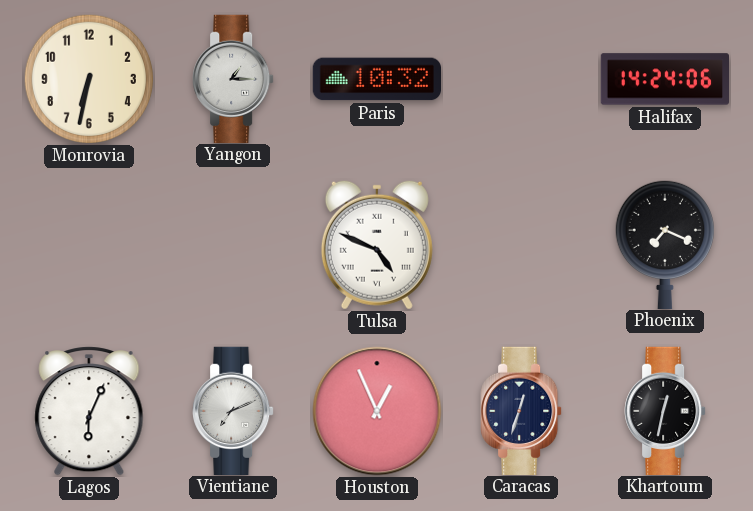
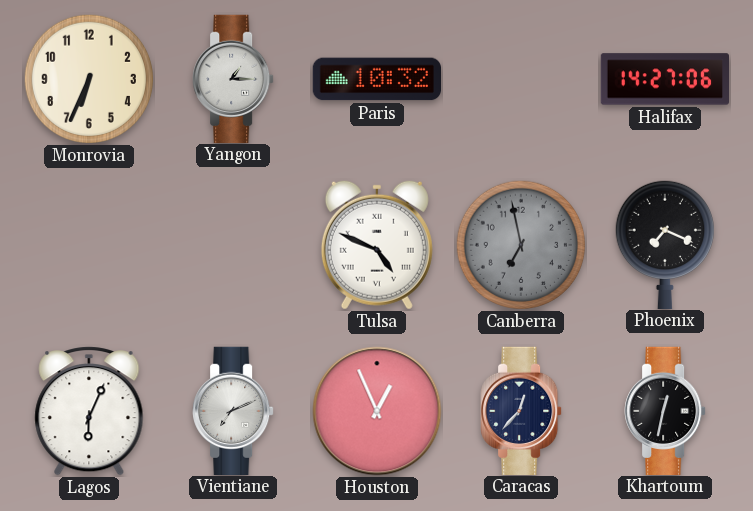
Monrovia: 6:32 -> 6:34
Halifax: 14:24 -> 14:27
Canberra: none -> 6:58
Caracas: 12:33 -> 12:37
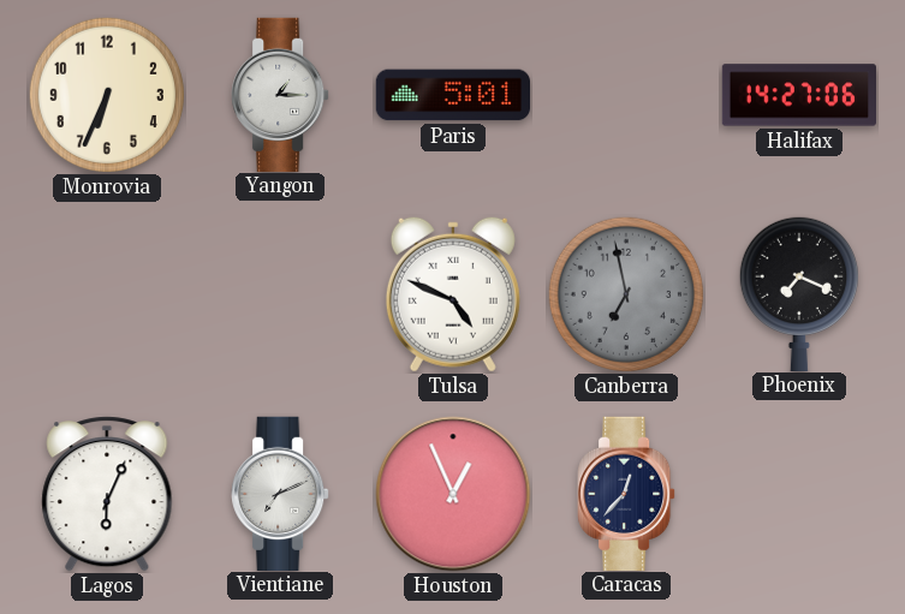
Paris: 10:32 -> 5:01
Khartoum: 12:32 -> none
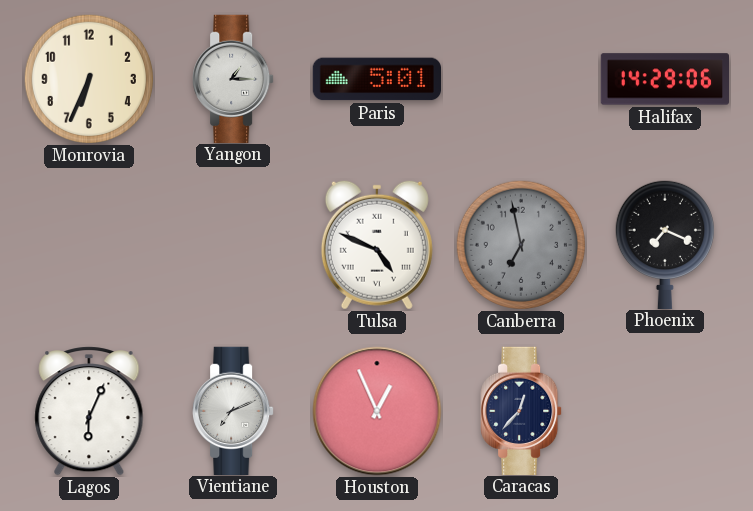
Halifax: 14:27 -> 14:29
